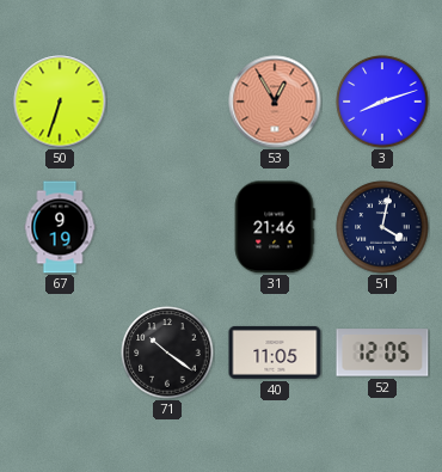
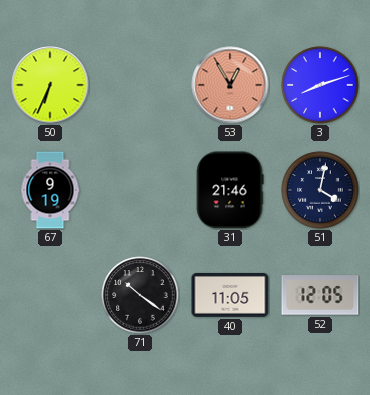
50: 6:33 -> 6:34
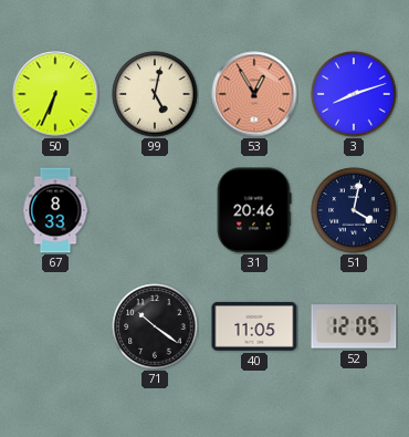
99: none -> 5:02
67: 9:19 -> 8:33
31: 21:46 -> 20:46
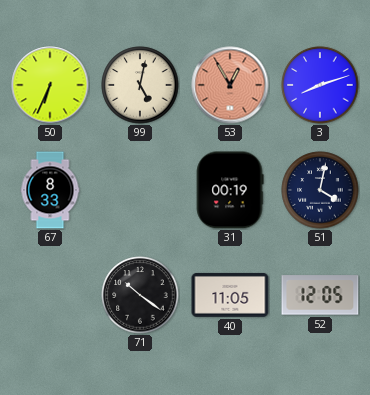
31: 20:46 -> 00:19
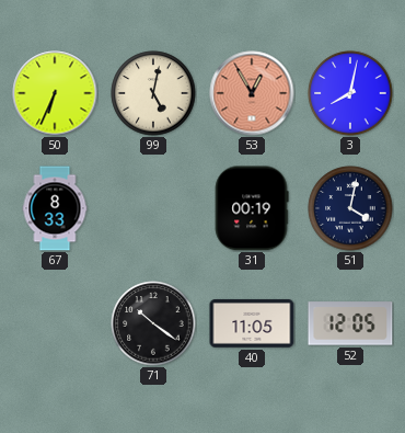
3: 8:12 -> 8:02
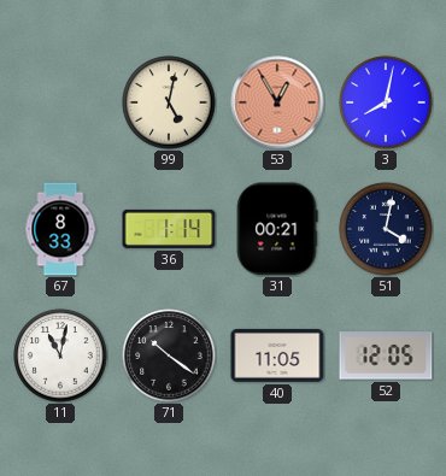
50: 6:34 -> none
36: none -> 1:14
31: 00:19 -> 00:21
11: none -> 11:02
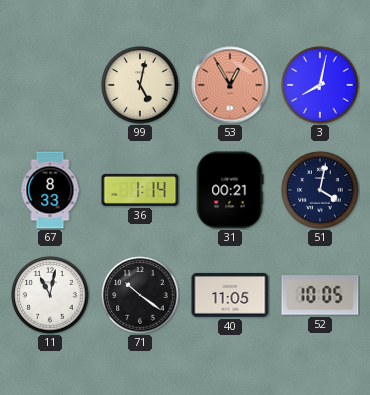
52: 12:05 -> 10:05
